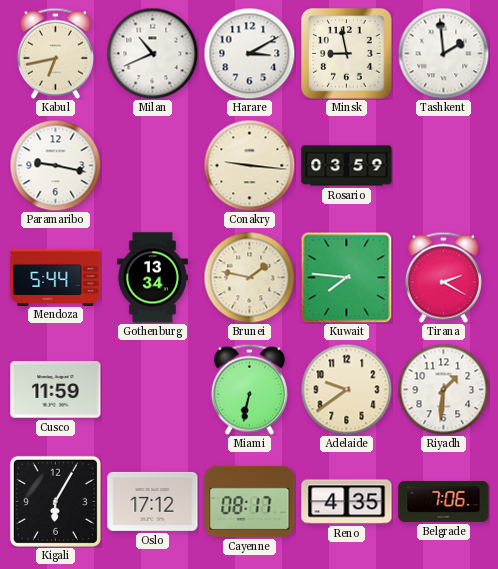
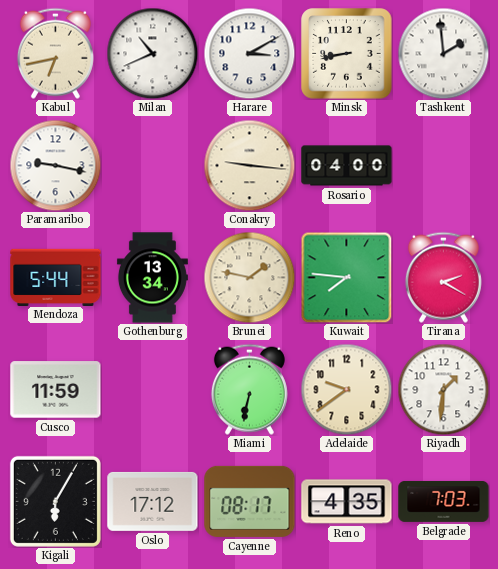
Minsk: 8:58 -> 8:43
Rosario: 03:59 -> 04:00
Belgrade: 7:06 -> 7:03
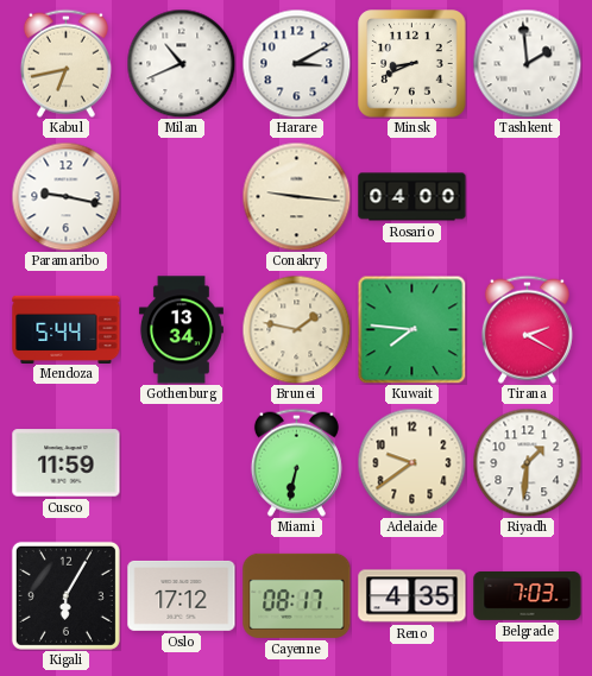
Minsk: 8:43 -> 8:41
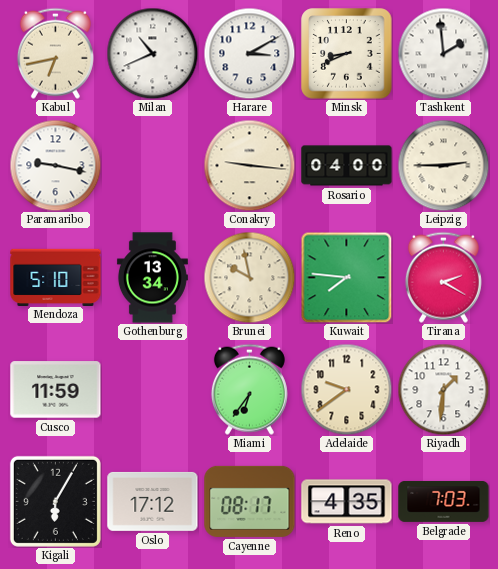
Leipzig: none -> 2:45
Mendoza: 5:44 -> 5:10
Brunei: 1:47 -> 9:58
Miami: 6:32 -> 6:36
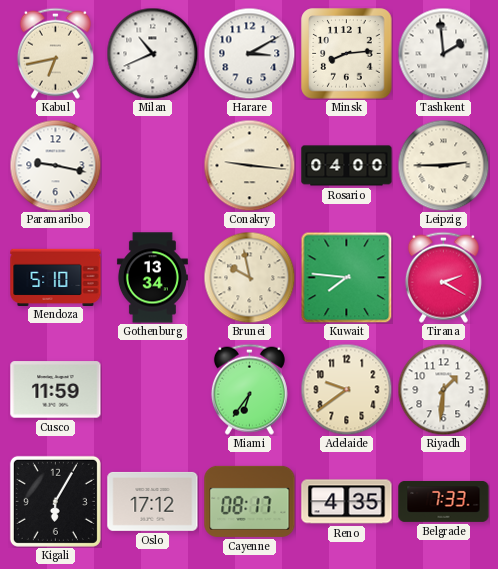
Minsk: 8:41 -> 8:14
Belgrade: 7:03 -> 7:33
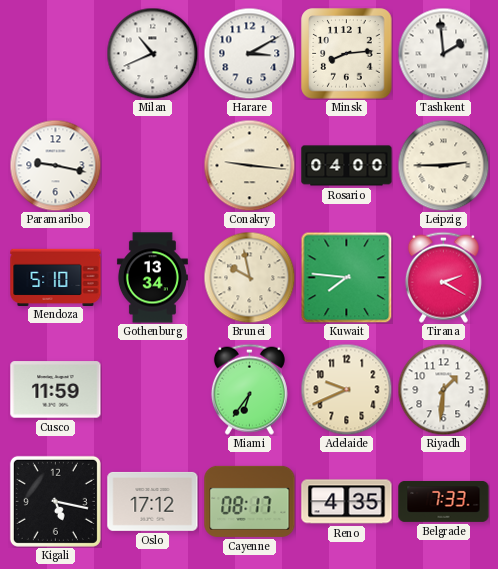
Kabul: 6:43 -> none
Adelaide: 9:39 -> 9:41
Kigali: 6:05 -> 5:17
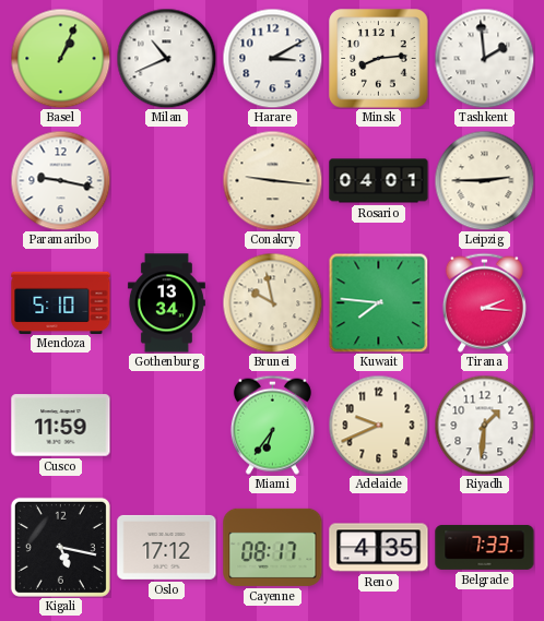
Basel: none -> 1:04
Rosario: 04:00 -> 04:01
Tirana: 2:20 -> 2:16
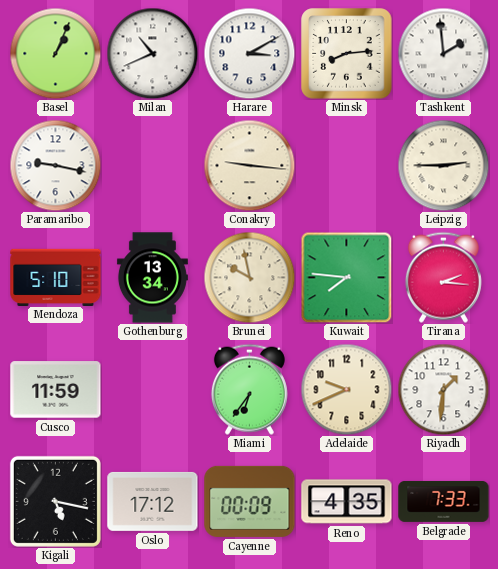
Rosario: 04:01 -> none
Cayenne: 08:17 -> 00:09
